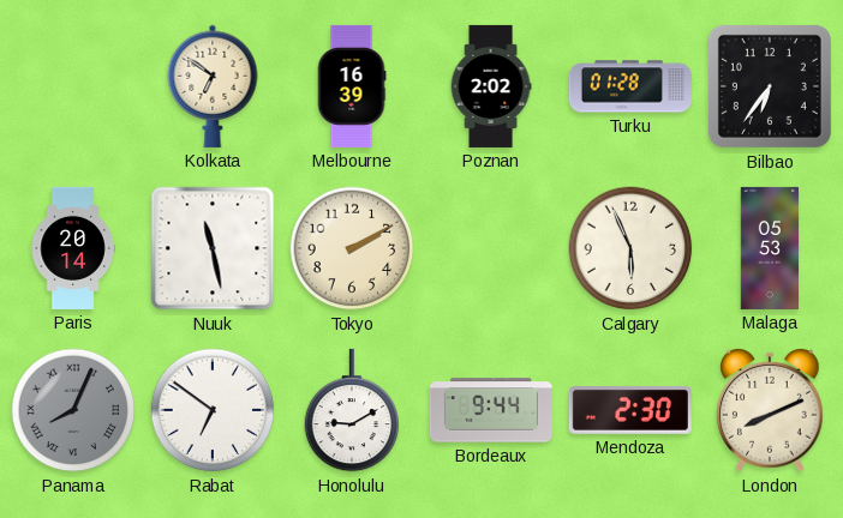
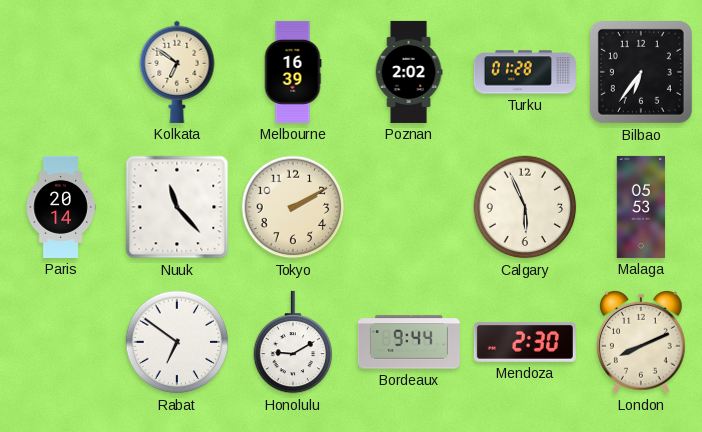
Nuuk: 11:28 -> 11:23
Panama: 8:04 -> none
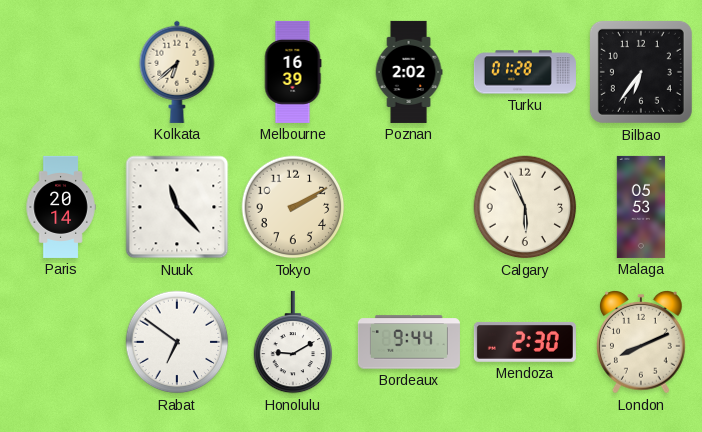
Kolkata: 6:51 -> 6:38
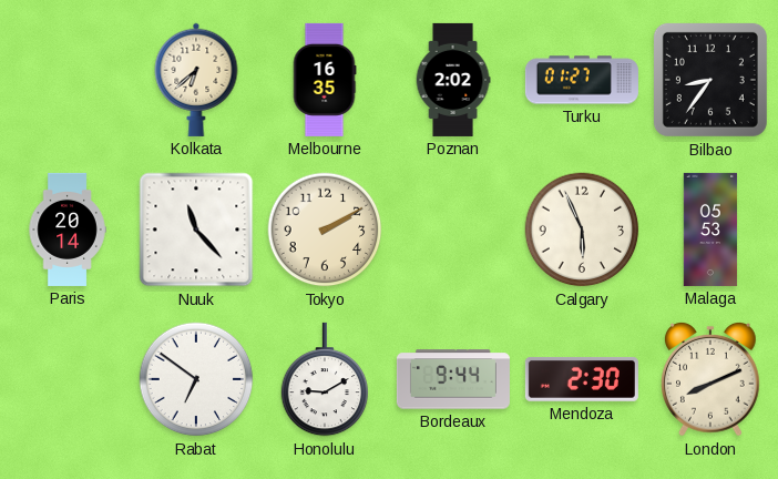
Melbourne: 16:39 -> 16:35
Turku: 01:28 -> 01:27
Bilbao: 6:36 -> 8:36
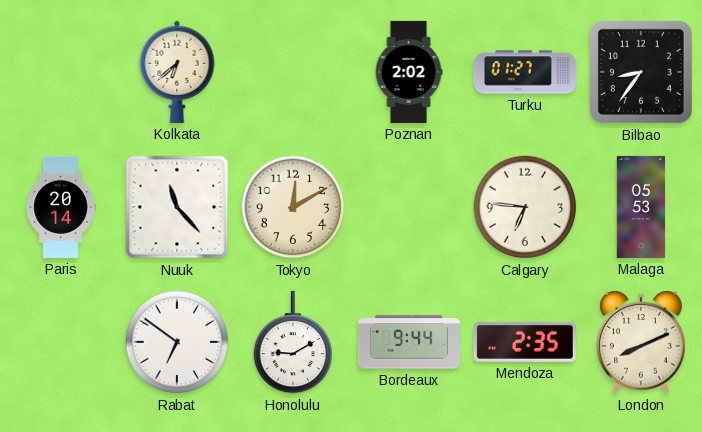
Melbourne: 16:35 -> none
Tokyo: 2:10 -> 12:10
Calgary: 5:56 -> 6:46
Mendoza: 2:30 -> 2:35
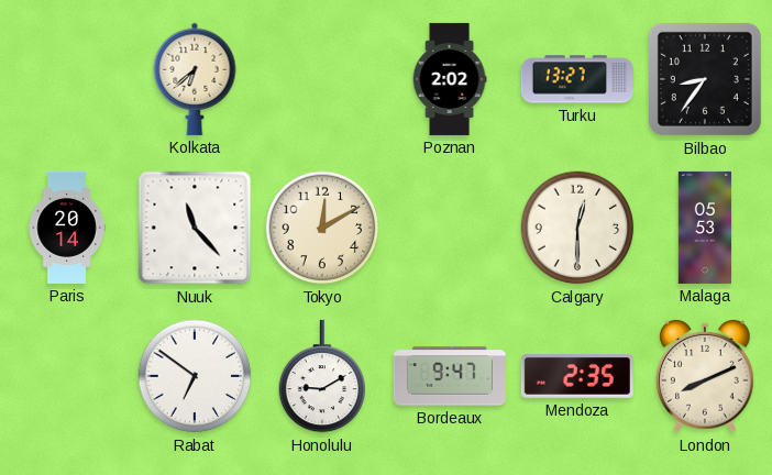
Turku: 01:27 -> 13:27
Calgary: 6:46 -> 12:30
Bordeaux: 9:44 -> 9:47
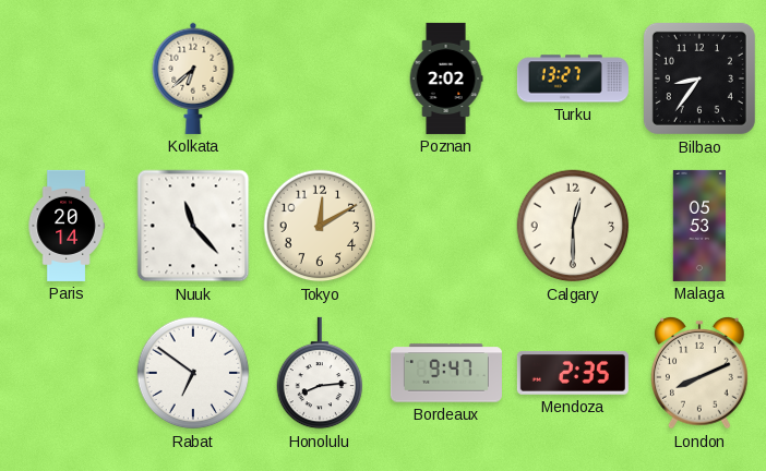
Honolulu: 9:10 -> 8:14
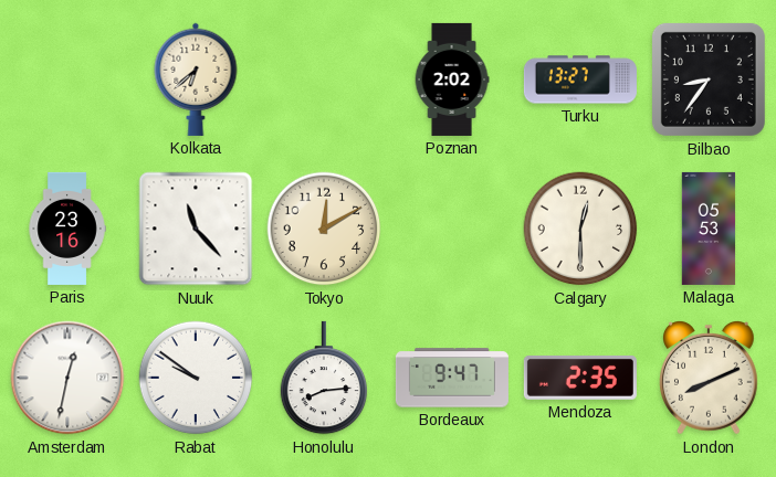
Paris: 20:14 -> 23:16
Amsterdam: none -> 12:32
Rabat: 6:51 -> 9:51
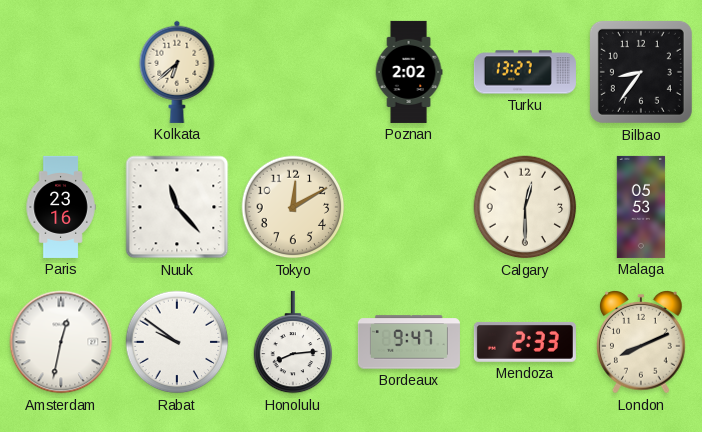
Mendoza: 2:35 -> 2:33
